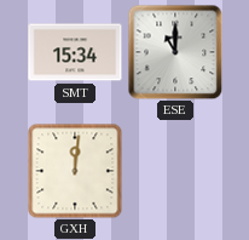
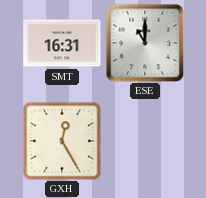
SMT: 15:34 -> 16:31
GXH: 12:01 -> 12:25
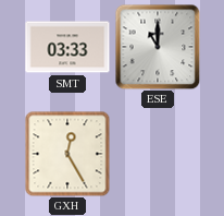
SMT: 16:31 -> 03:33
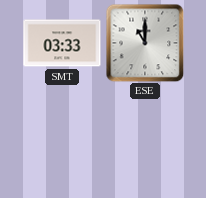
GXH: 12:25 -> none
